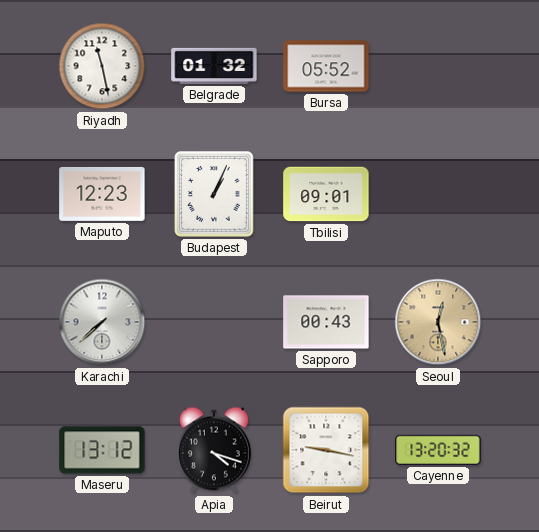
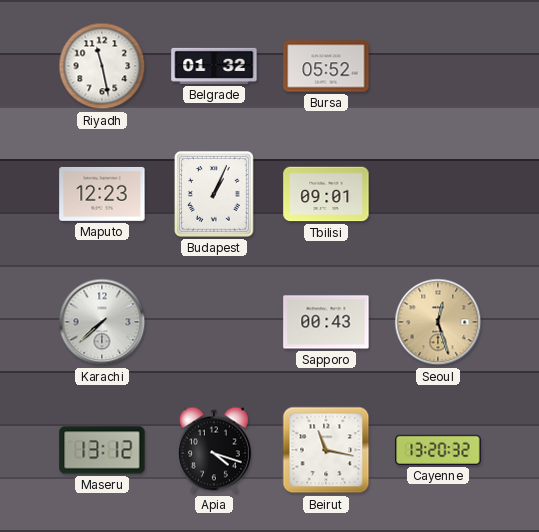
Seoul: 12:28 -> 12:27
Beirut: 9:17 -> 11:17
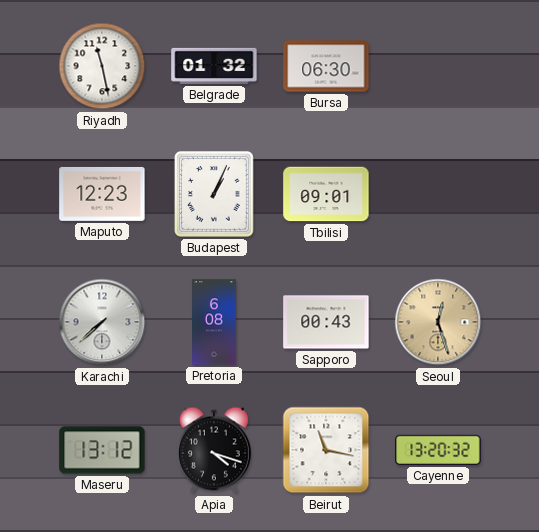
Bursa: 05:52 -> 06:30
Pretoria: none -> 6:08
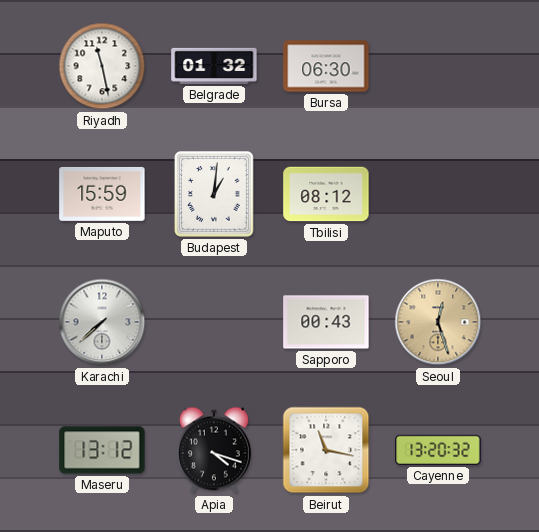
Maputo: 12:23 -> 15:59
Budapest: 1:04 -> 1:01
Tbilisi: 09:01 -> 08:12
Pretoria: 6:08 -> none
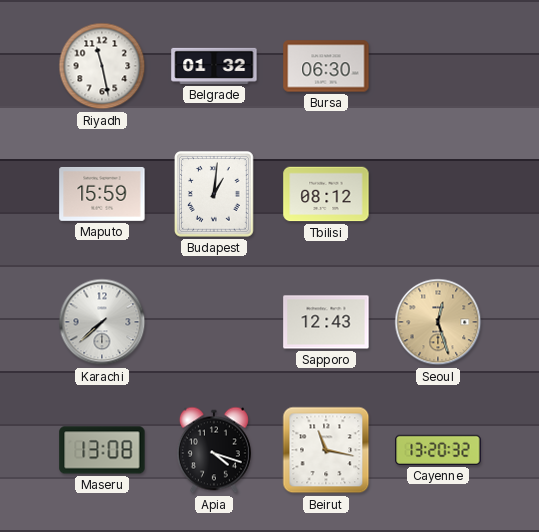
Sapporo: 00:43 -> 12:43
Maseru: 13:12 -> 13:08
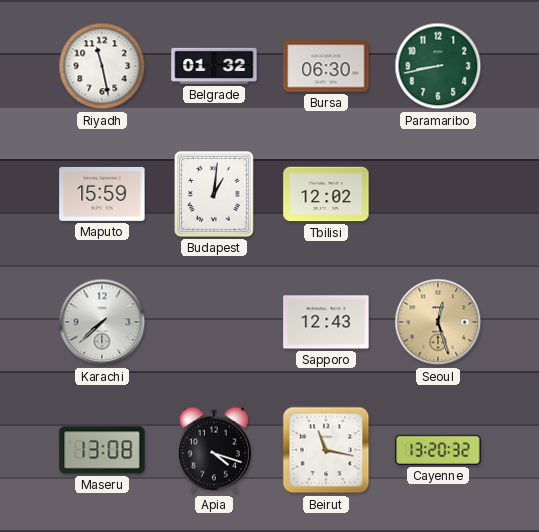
Paramaribo: none -> 8:43
Tbilisi: 08:12 -> 12:02
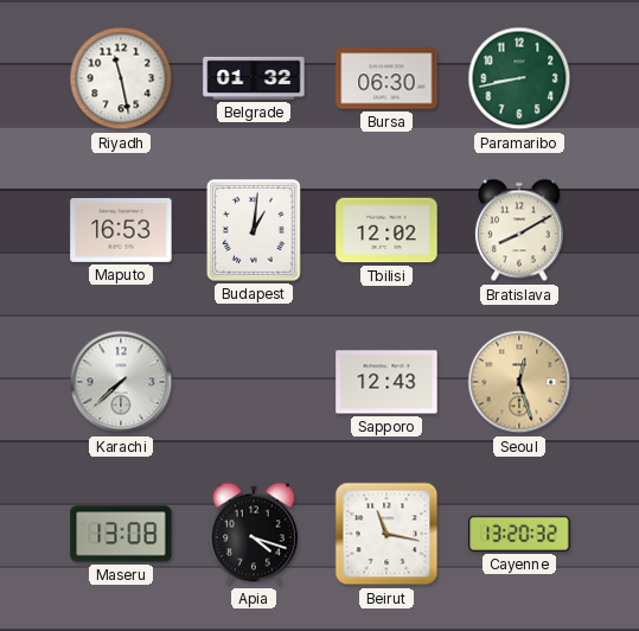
Maputo: 15:59 -> 16:53
Bratislava: none -> 8:10
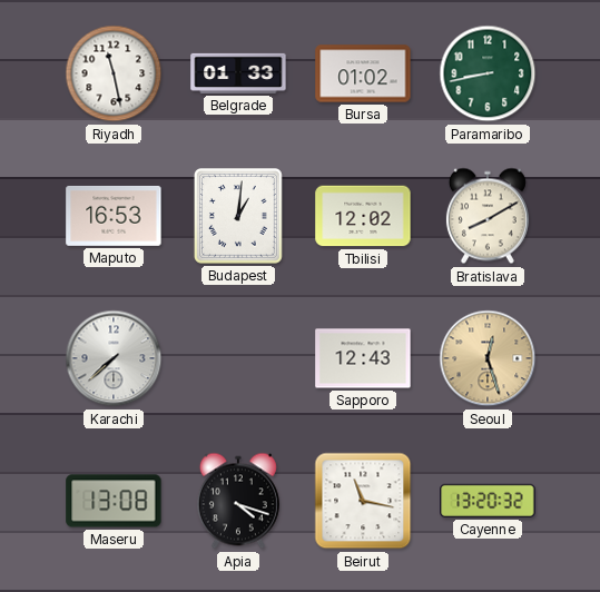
Belgrade: 01:32 -> 01:33
Bursa: 06:30 -> 01:02
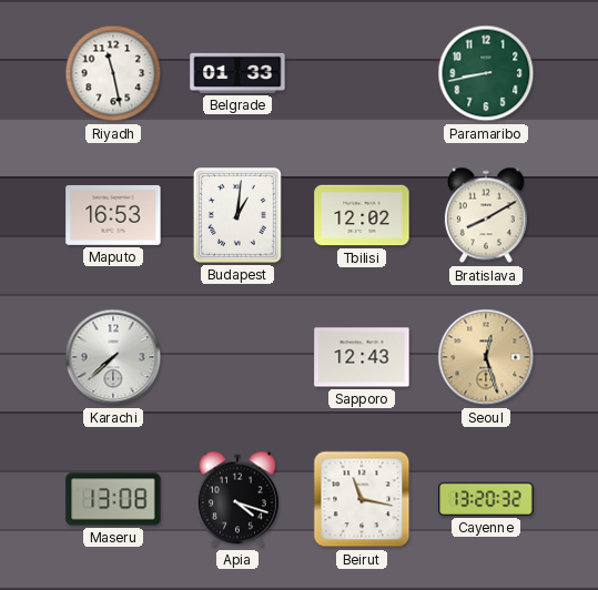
Bursa: 01:02 -> none
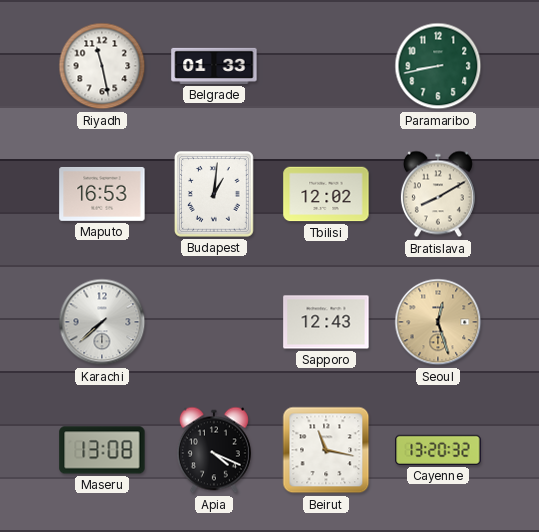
Apia: 4:18 -> 4:19
